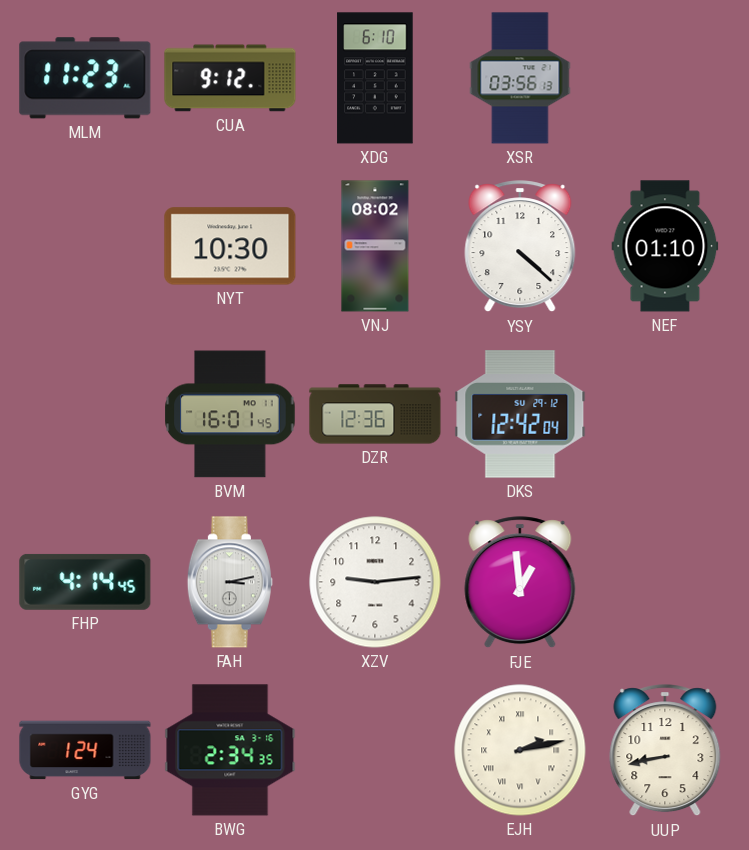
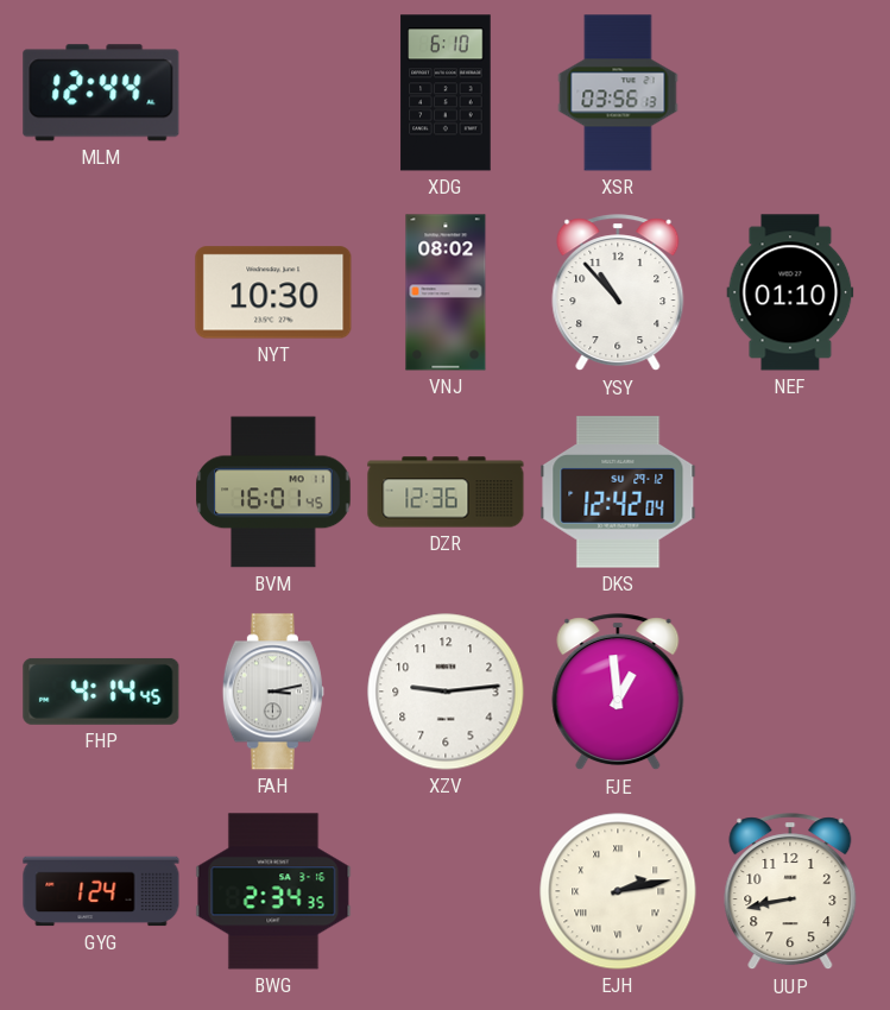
MLM: 11:23 -> 12:44
CUA: 9:12 -> none
YSY: 4:22 -> 10:53
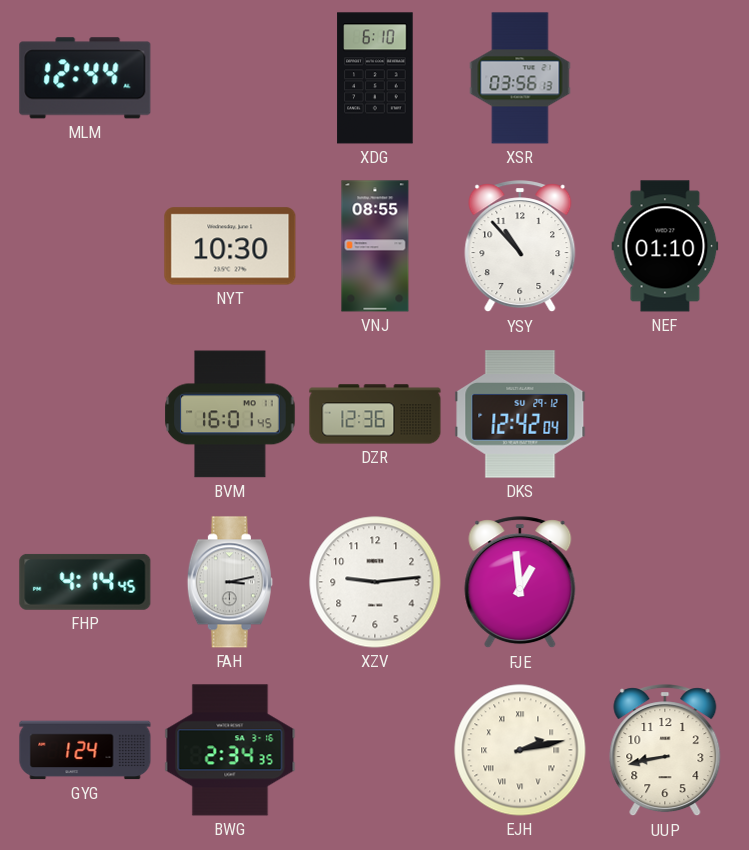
VNJ: 08:02 -> 08:55
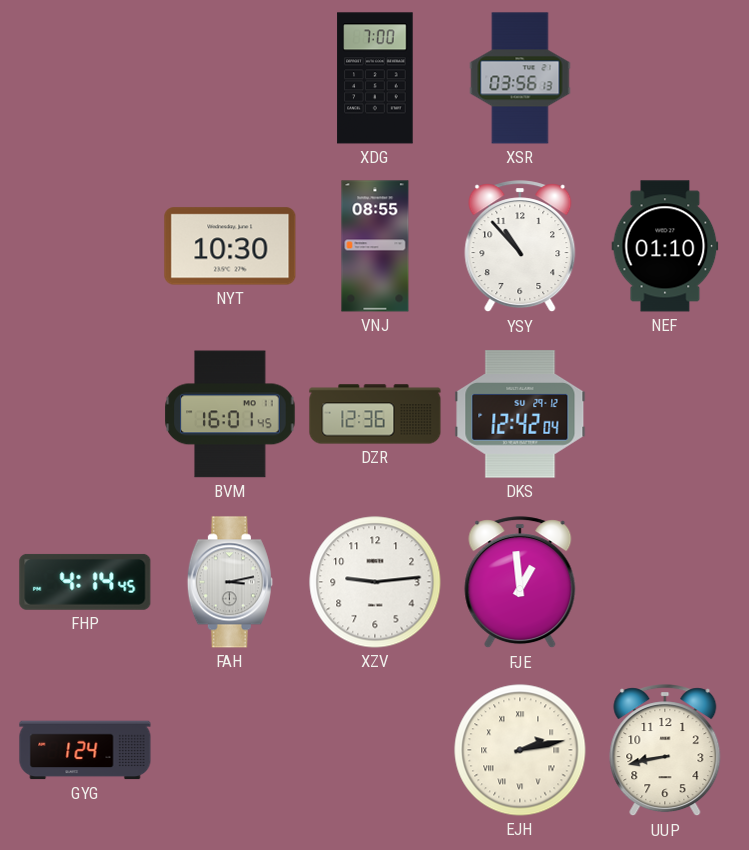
MLM: 12:44 -> none
XDG: 6:10 -> 7:00
BWG: 2:34 -> none
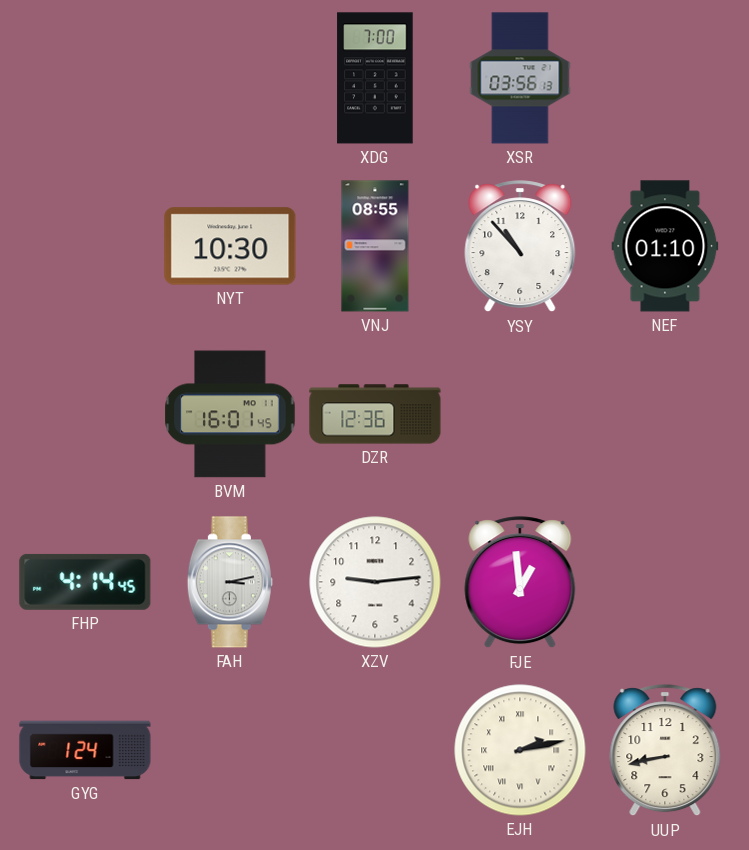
DKS: 12:42 -> none
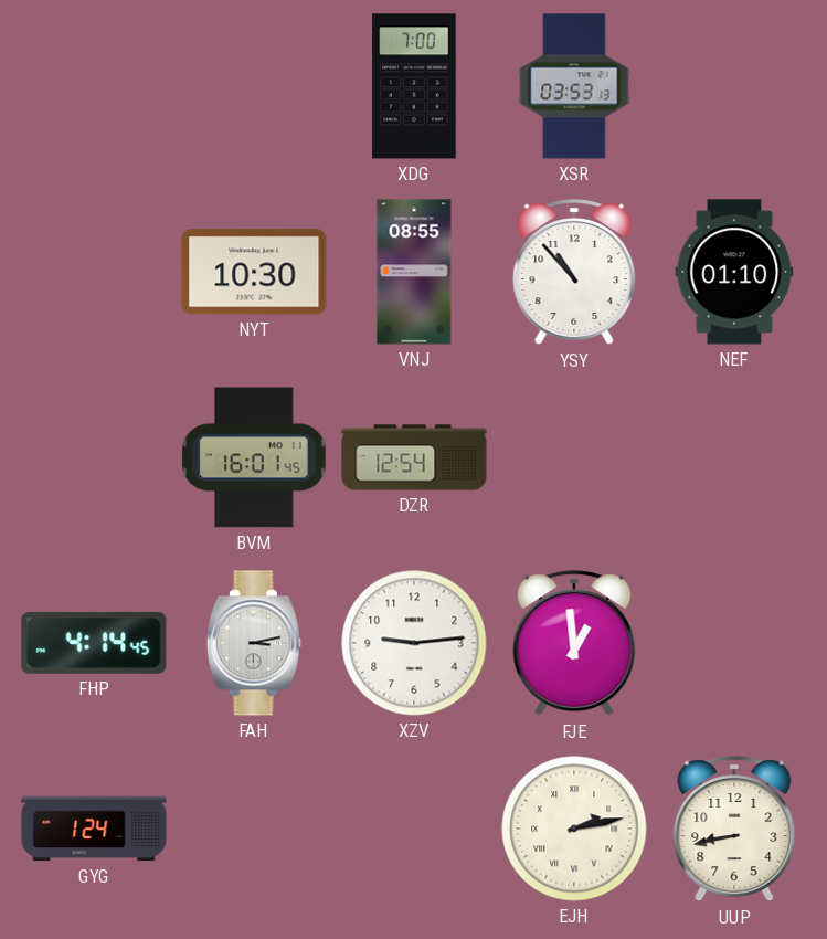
XSR: 03:56 -> 03:53
DZR: 12:36 -> 12:54
